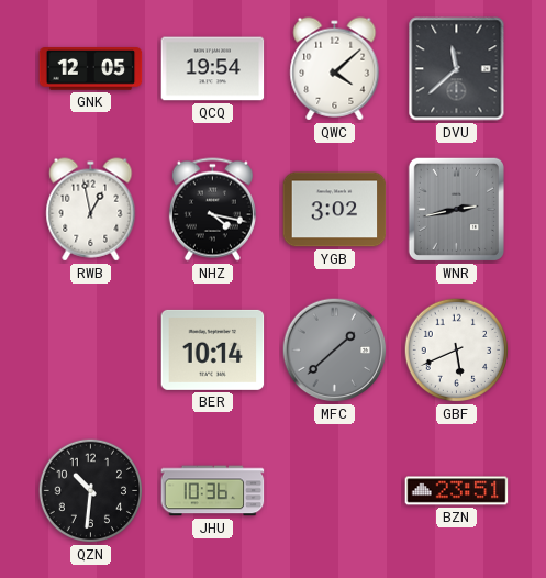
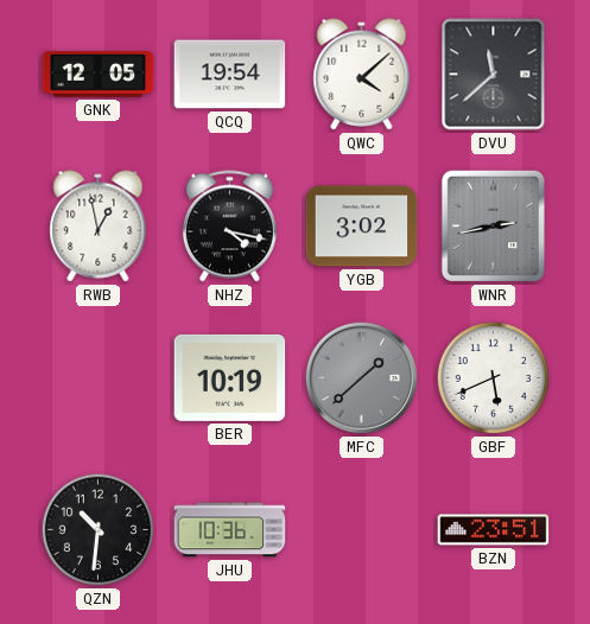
BER: 10:14 -> 10:19
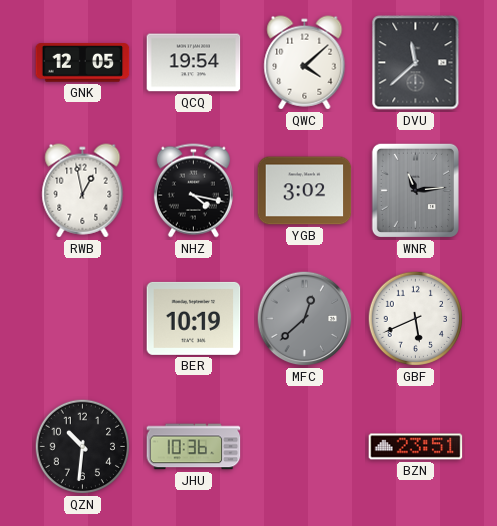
WNR: 2:43 -> 11:14
MFC: 1:38 -> 12:38
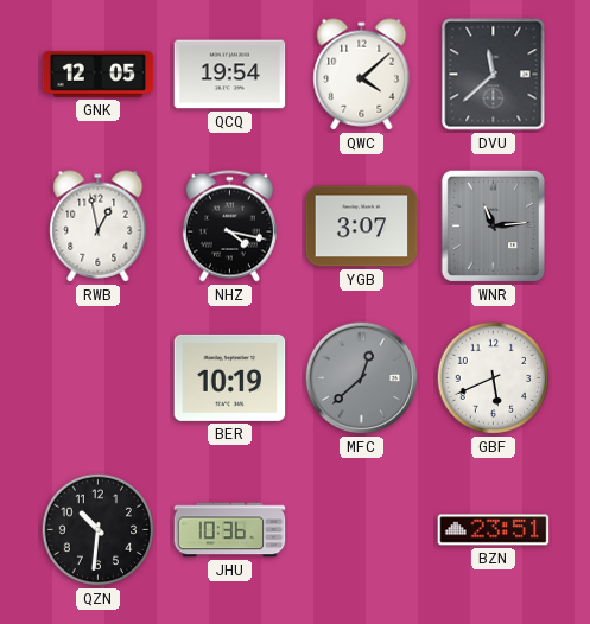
YGB: 3:02 -> 3:07
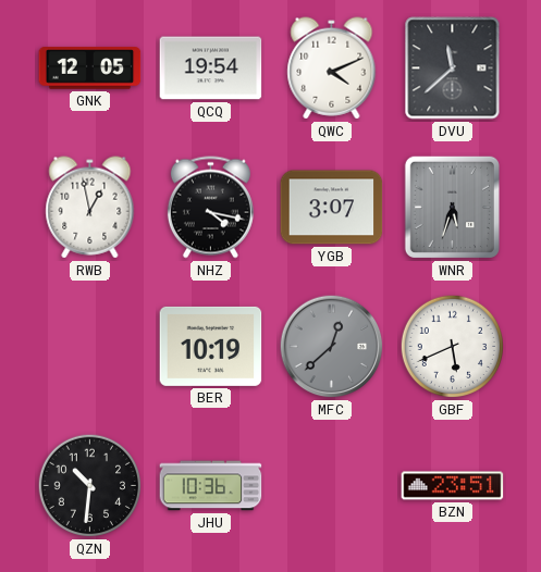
QWC: 4:08 -> 4:11
WNR: 11:14 -> 5:33
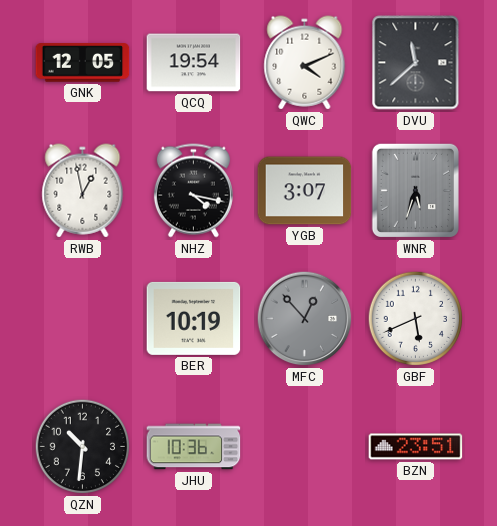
MFC: 12:38 -> 12:53
